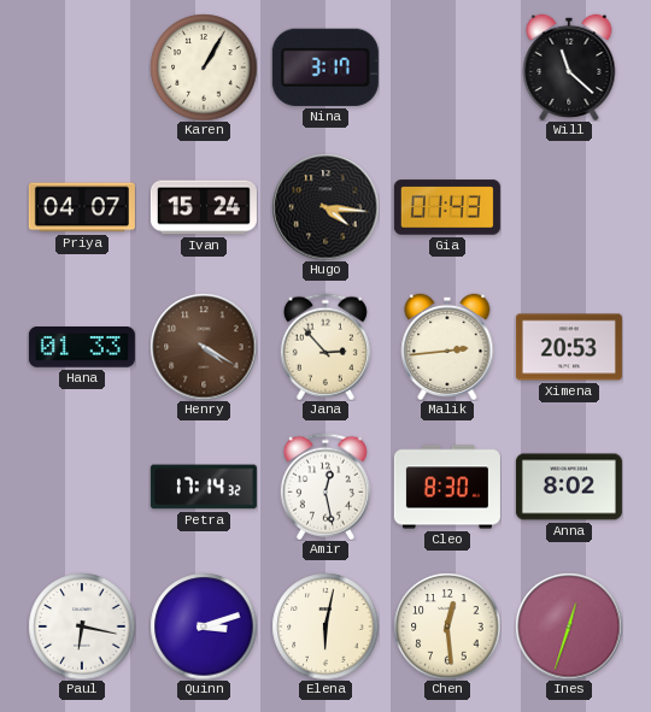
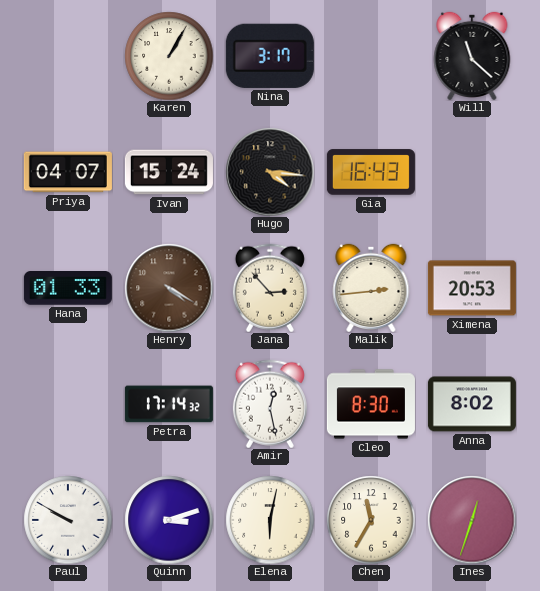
Gia: 01:43 -> 16:43
Paul: 6:17 -> 9:50
Chen: 12:29 -> 11:35
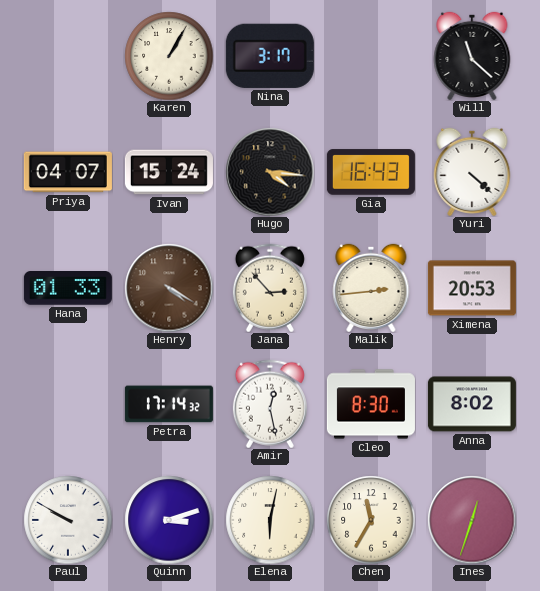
Yuri: none -> 4:22
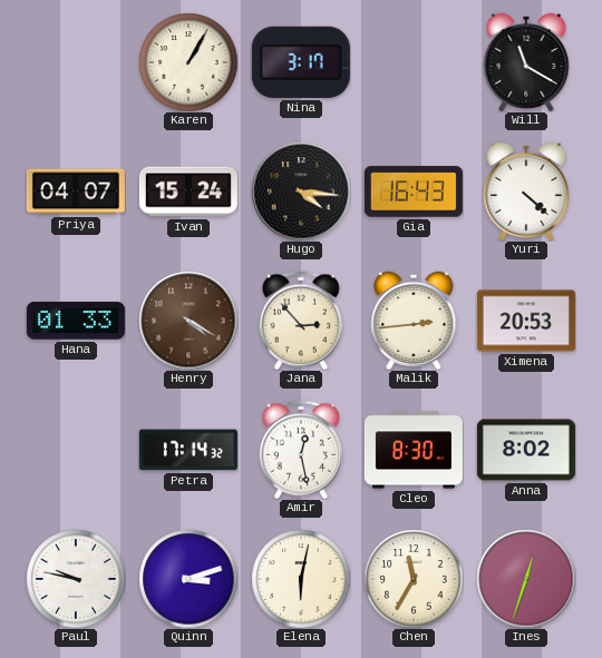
Will: 11:22 -> 11:20
Paul: 9:50 -> 9:47
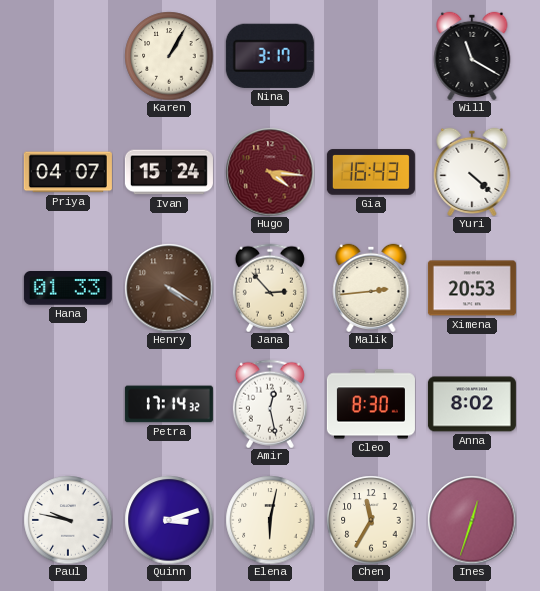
Hugo dial: black -> burgundy
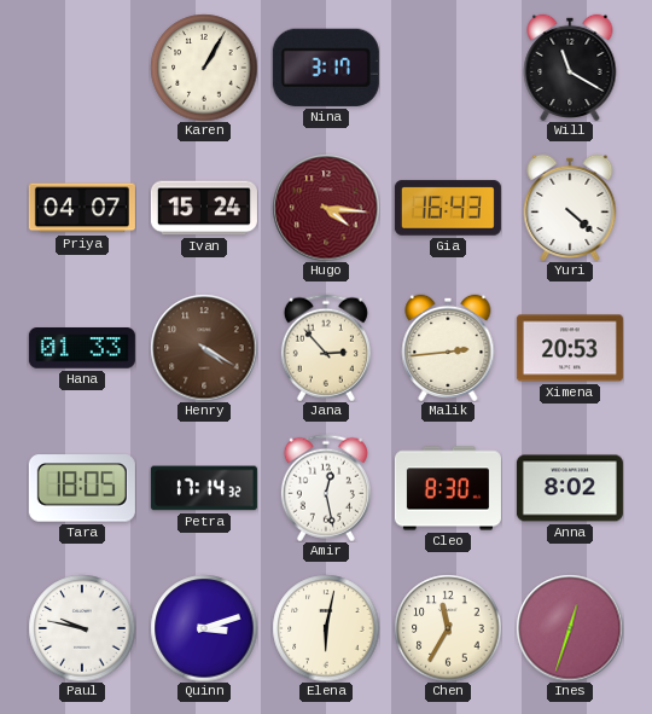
Tara: none -> 18:05
